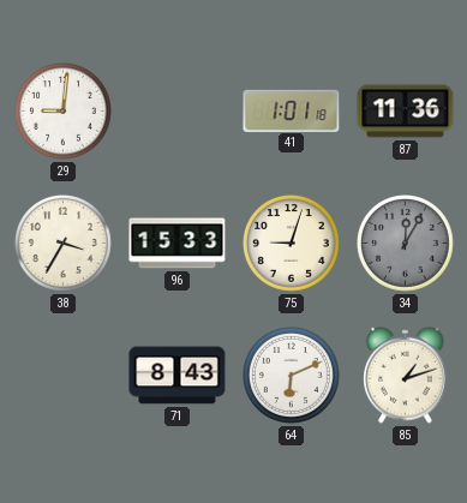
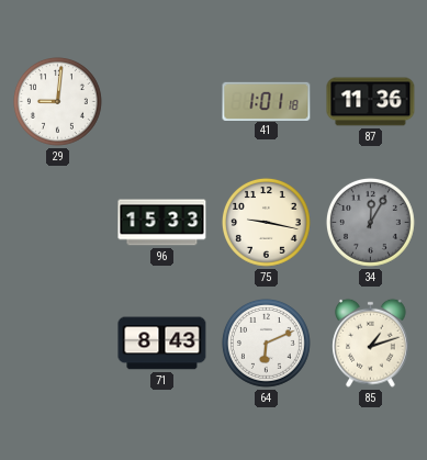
38: 3:35 -> none
75: 9:03 -> 9:17
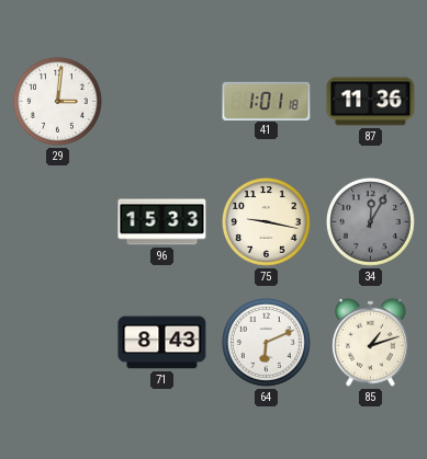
29: 9:01 -> 3:01
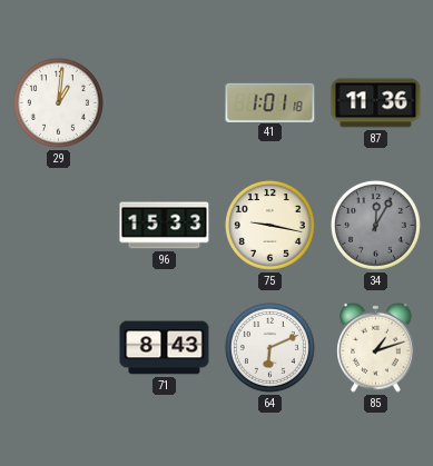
29: 3:01 -> 1:01
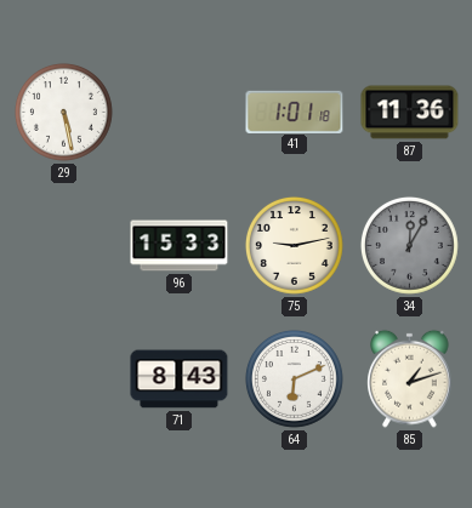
29: 1:01 -> 5:28
75: 9:17 -> 9:13
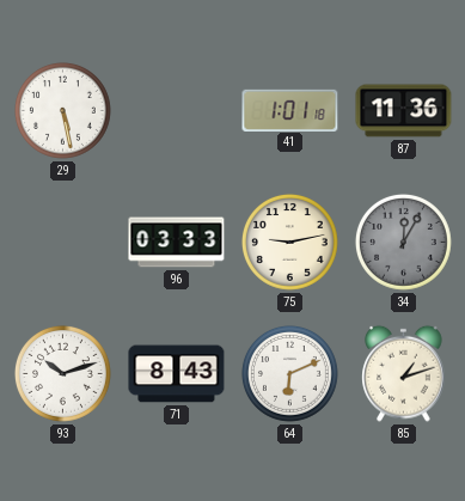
96: 15:33 -> 03:33
93: none -> 10:12
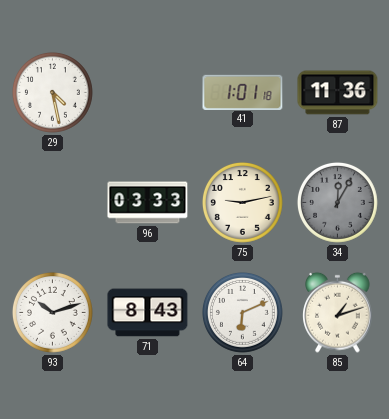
29: 5:28 -> 4:28
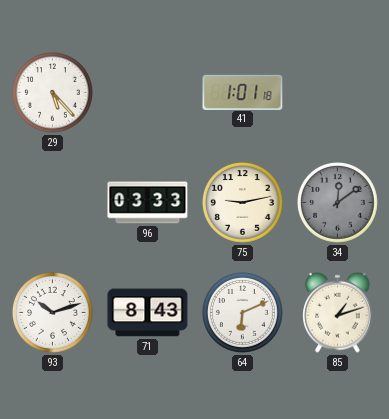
29: 4:28 -> 5:23
87: 11:36 -> none
34: 12:05 -> 12:09
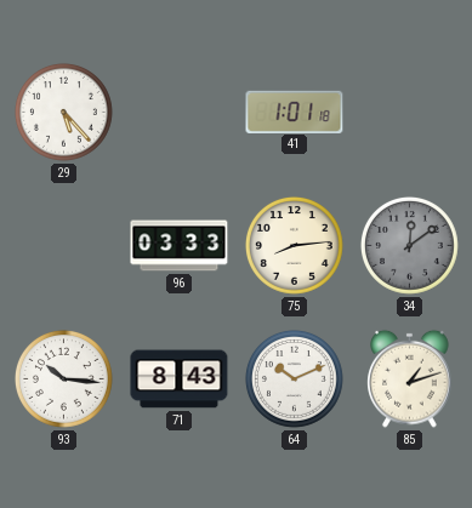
75: 9:13 -> 8:14
93: 10:12 -> 10:16
64: 6:11 -> 10:11
